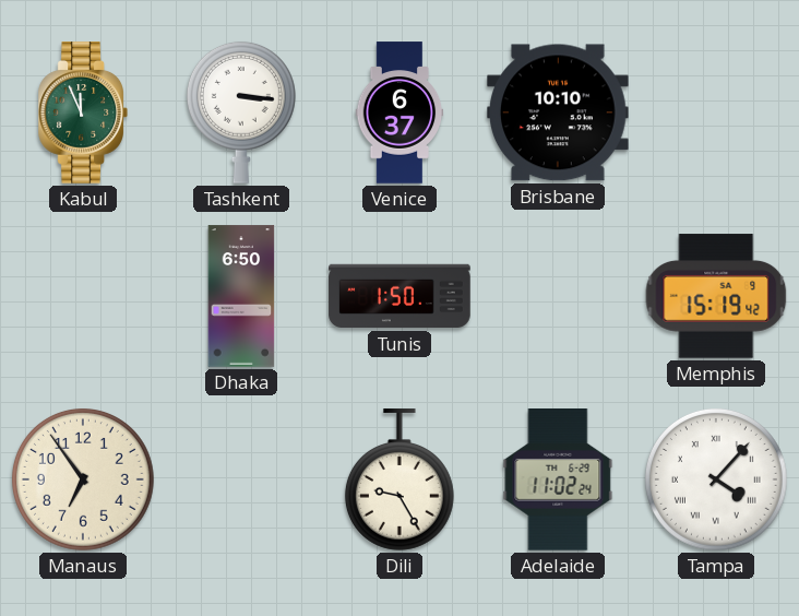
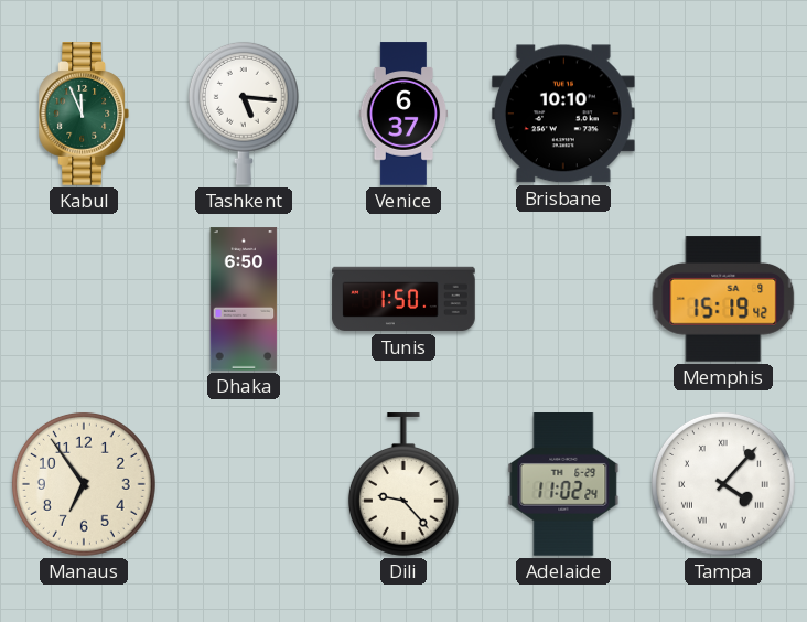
Tashkent: 3:16 -> 5:16
Dili: 9:25 -> 9:23
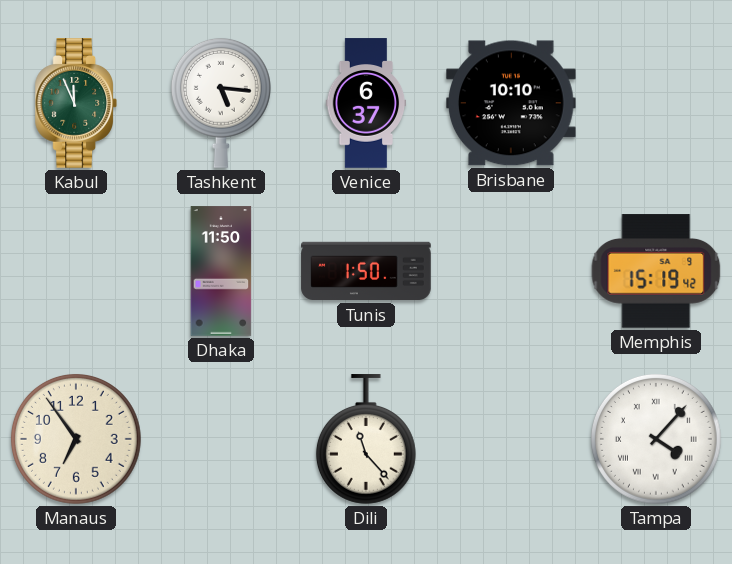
Dhaka: 6:50 -> 11:50
Dili: 9:23 -> 11:23
Adelaide: 11:02 -> none
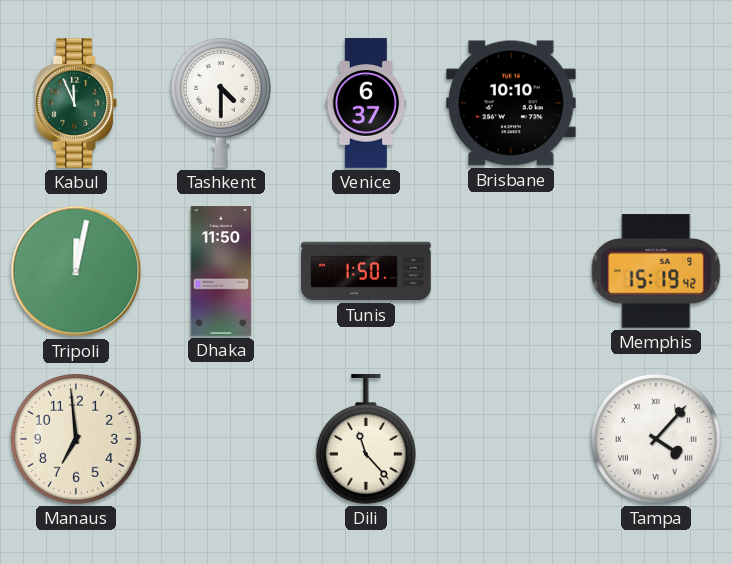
Tashkent: 5:16 -> 4:30
Tripoli: none -> 12:02
Manaus: 6:54 -> 6:59
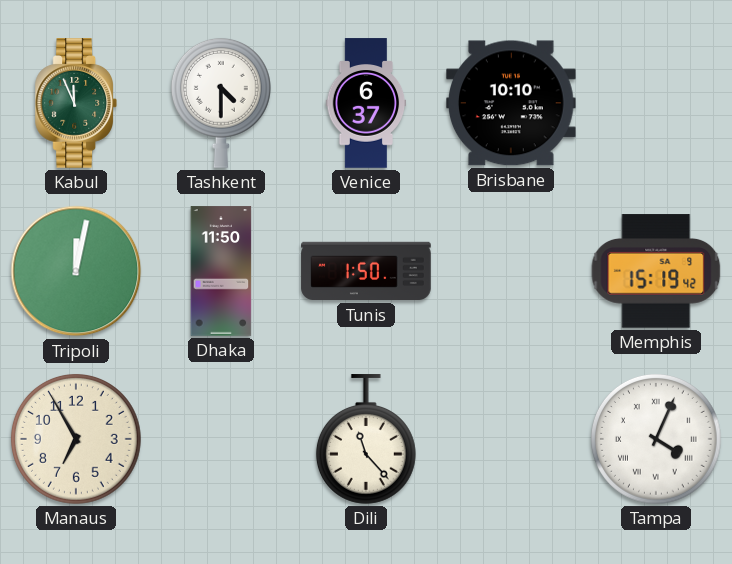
Manaus: 6:59 -> 6:55
Tampa: 4:07 -> 4:04
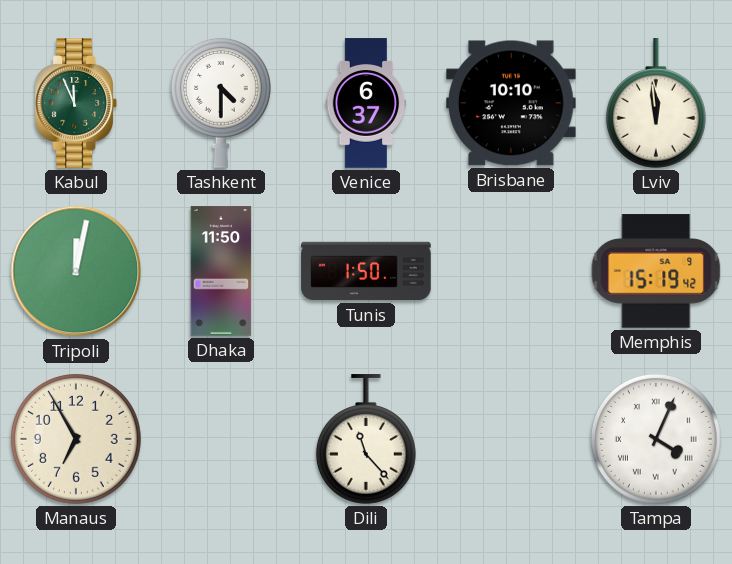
Lviv: none -> 11:59
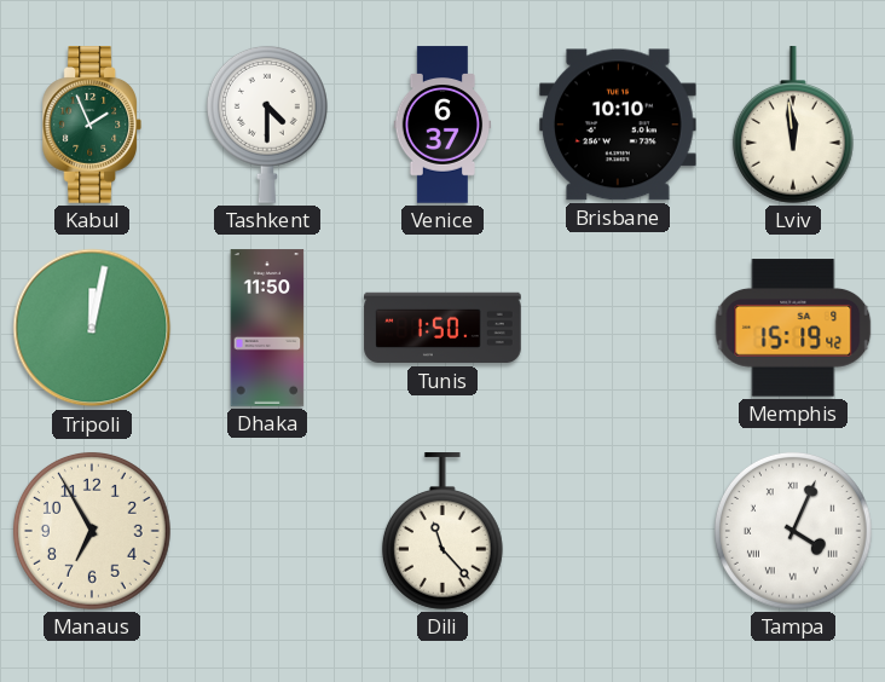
Kabul: 11:56 -> 1:56
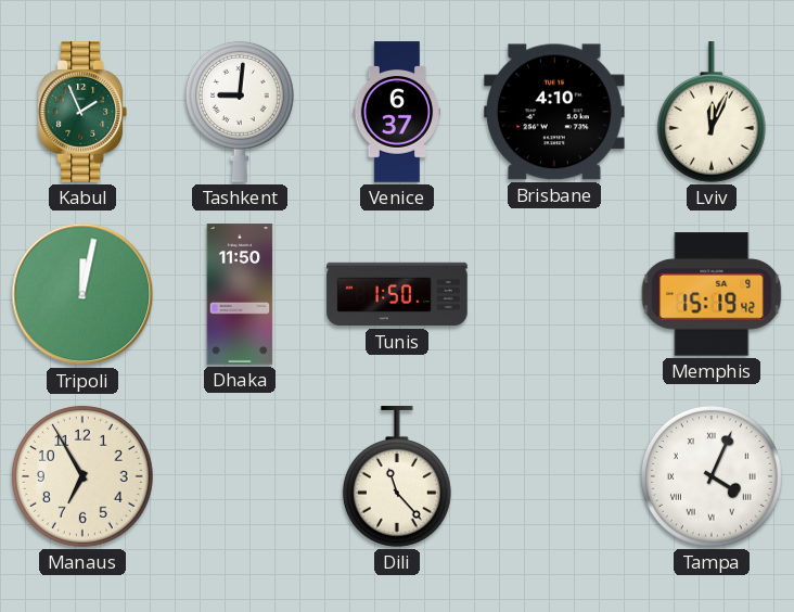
Tashkent: 4:30 -> 9:01
Brisbane: 10:10 -> 4:10
Lviv: 11:59 -> 12:04
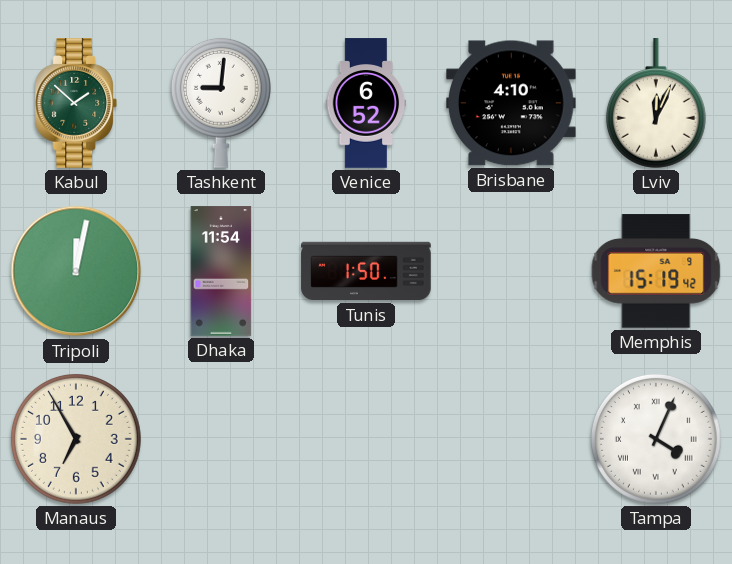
Kabul: 1:56 -> 1:52
Venice: 6:37 -> 6:52
Dhaka: 11:50 -> 11:54
Dili: 11:23 -> none
